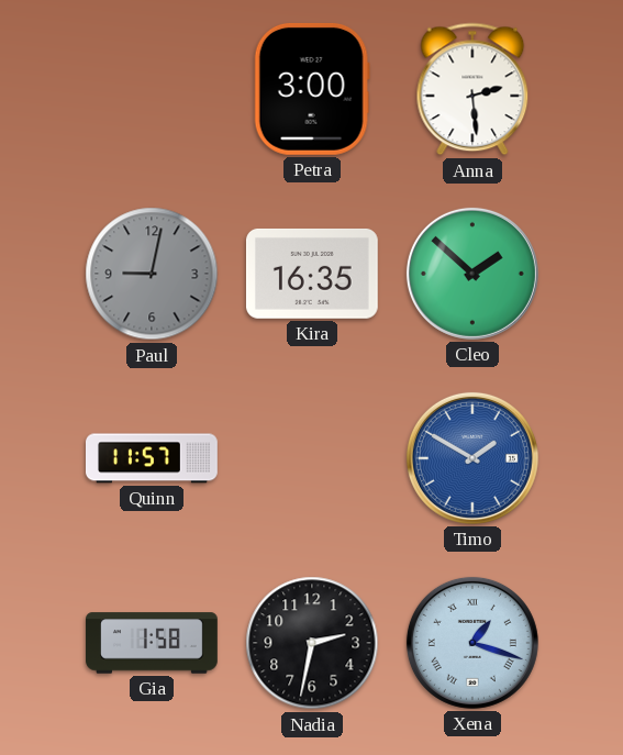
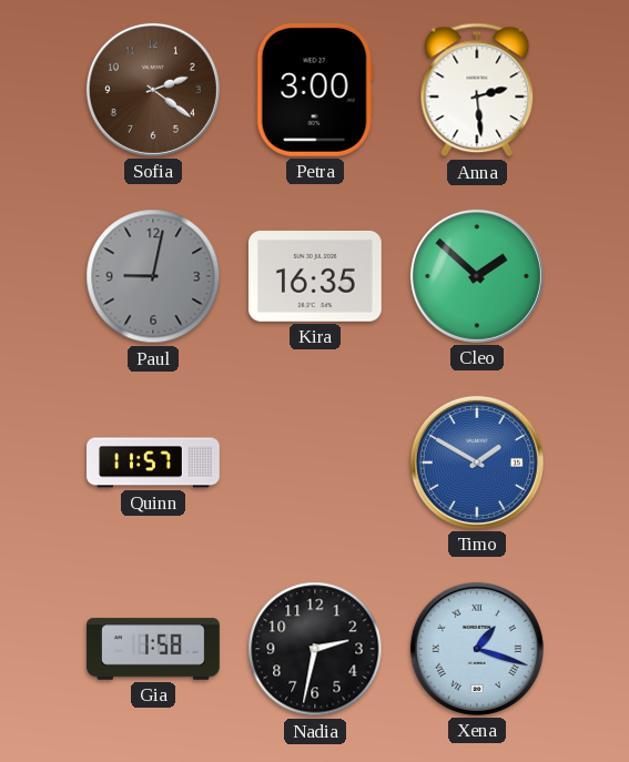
Sofia: none -> 2:21
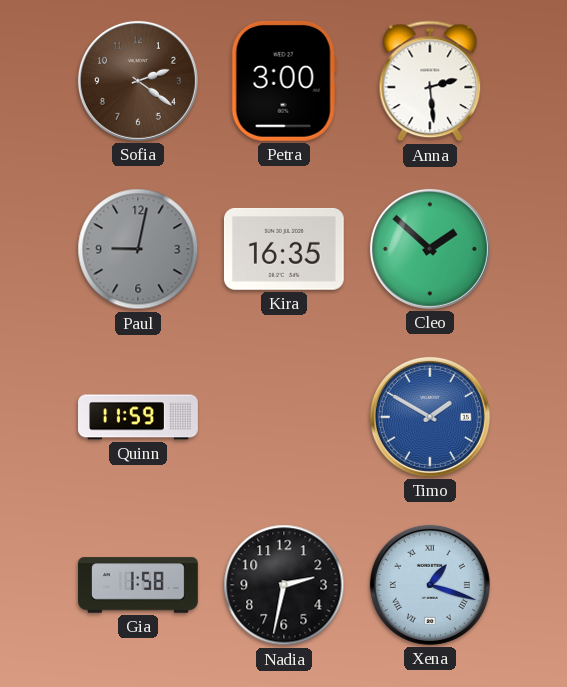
Quinn: 11:57 -> 11:59
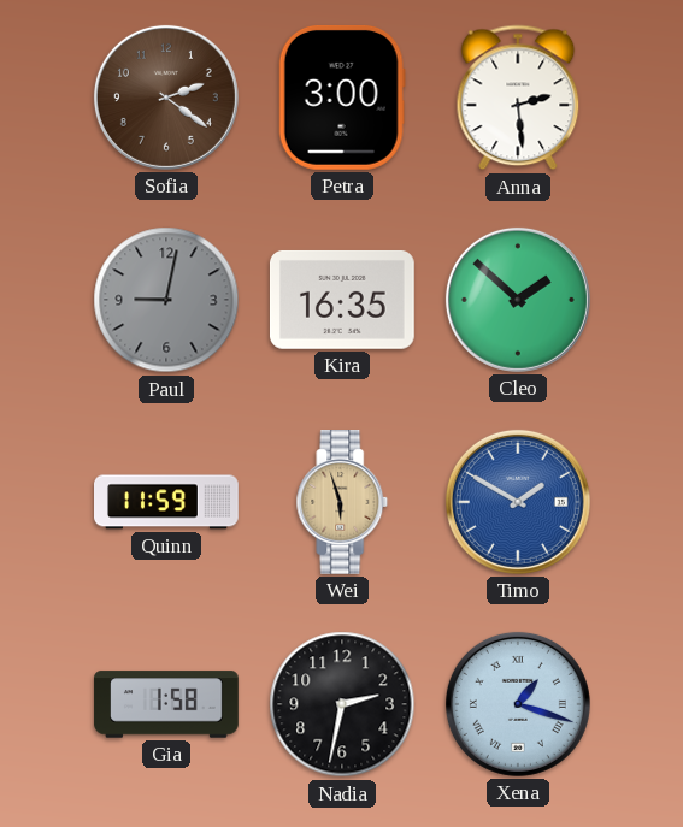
Wei: none -> 5:57
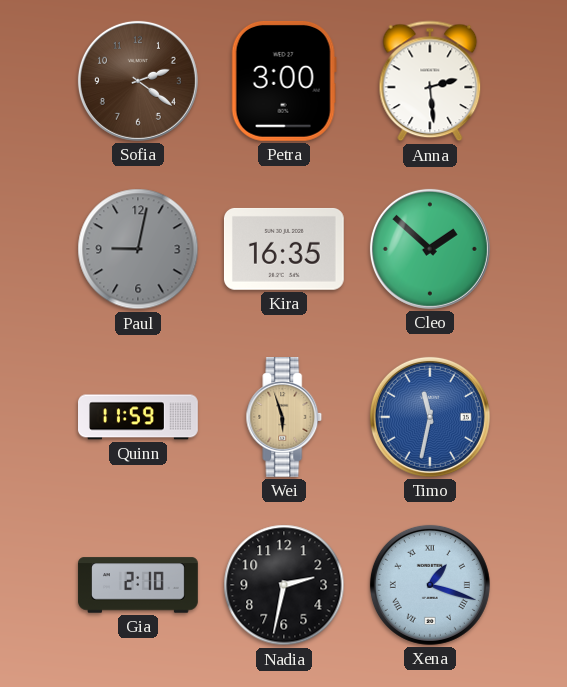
Timo: 1:50 -> 11:32
Gia: 1:58 -> 2:10
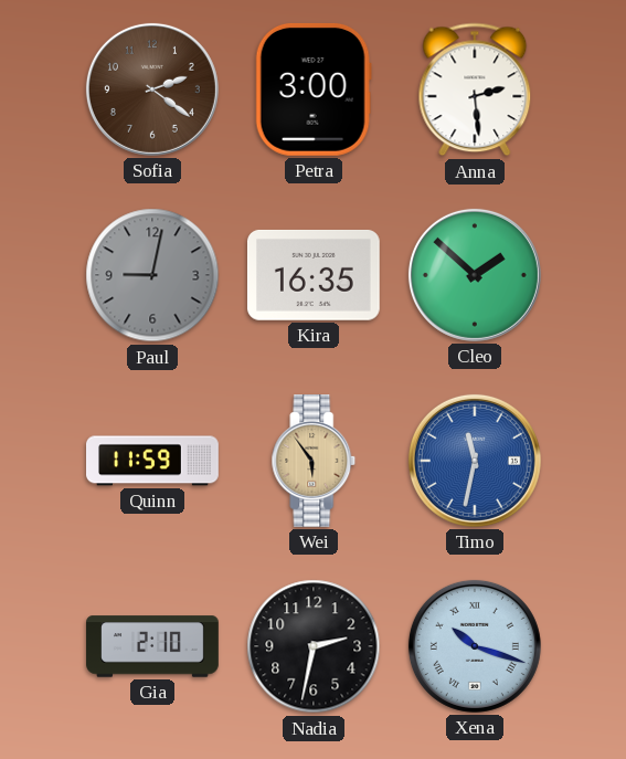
Wei: 5:57 -> 5:54
Xena: 1:18 -> 10:18
